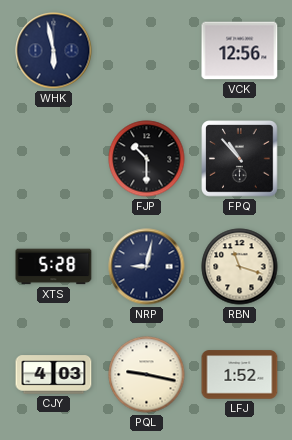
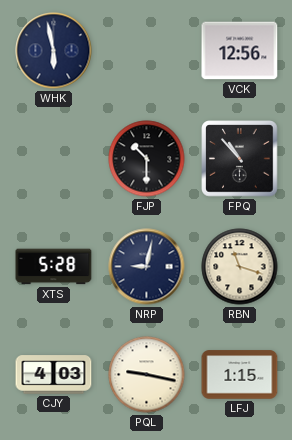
LFJ: 1:52 -> 1:15
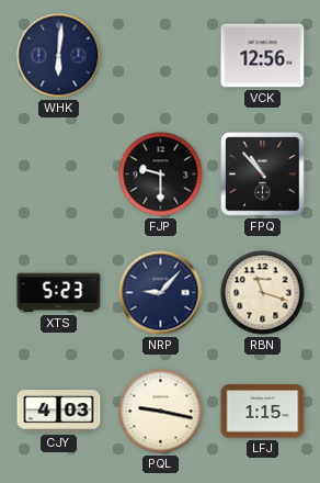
WHK: 5:58 -> 6:01
FJP: 10:30 -> 9:30
XTS: 5:28 -> 5:23
NRP: 9:02 -> 9:07
